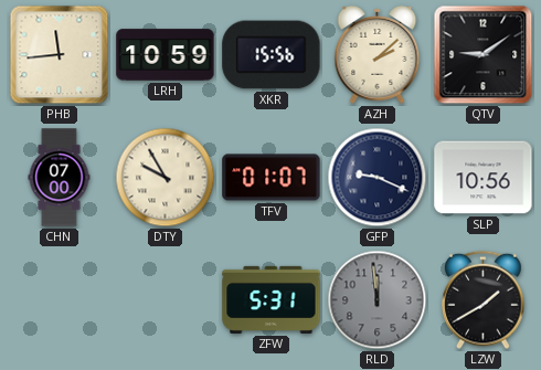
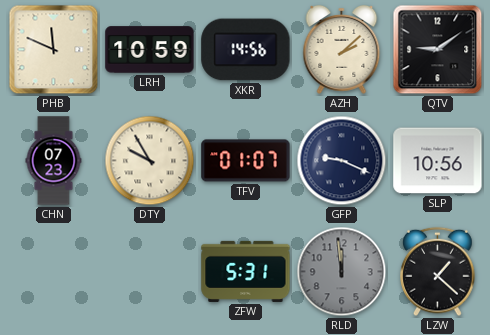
PHB: 11:44 -> 11:49
XKR: 15:56 -> 14:56
CHN: 07:00 -> 07:23
LZW: 1:40 -> 1:22
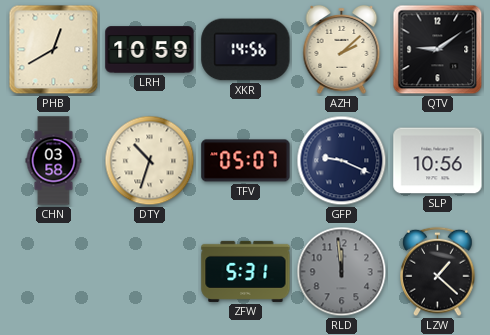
PHB: 11:49 -> 12:40
CHN: 07:23 -> 03:58
DTY: 9:55 -> 10:33
TFV: 01:07 -> 05:07
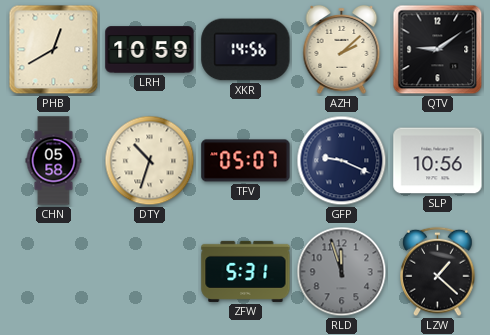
CHN: 03:58 -> 05:58
RLD: 11:59 -> 11:57
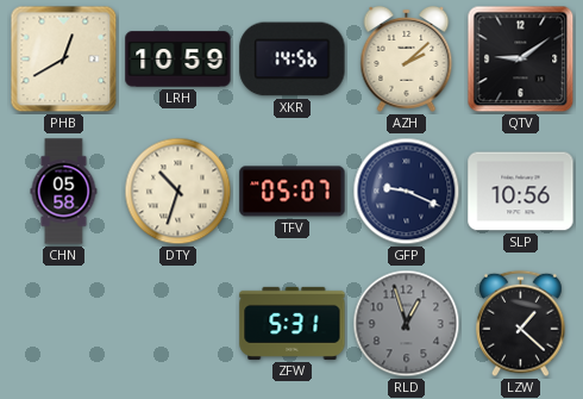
RLD: 11:57 -> 12:57
